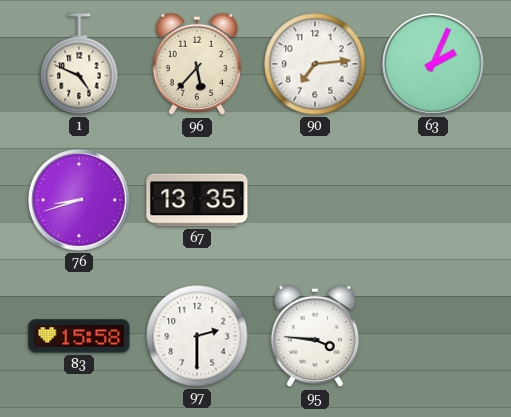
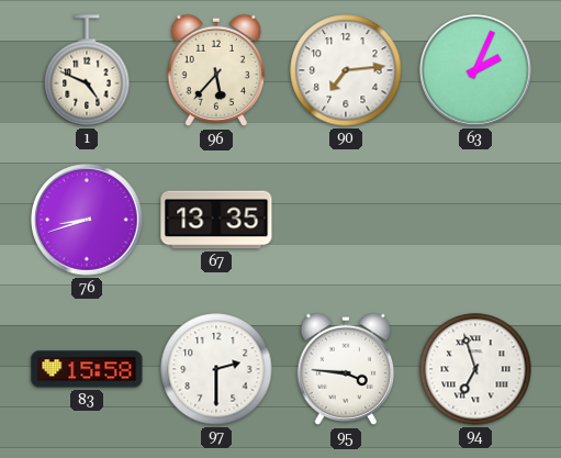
94: none -> 6:57
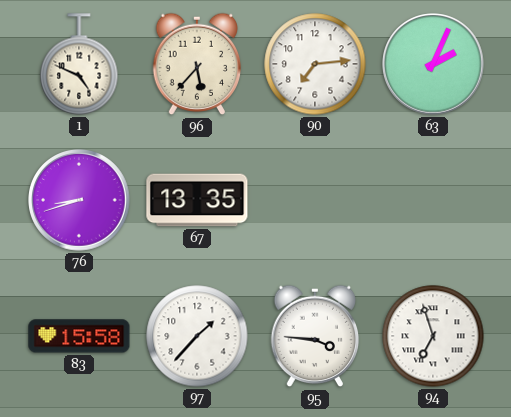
97: 2:30 -> 1:37
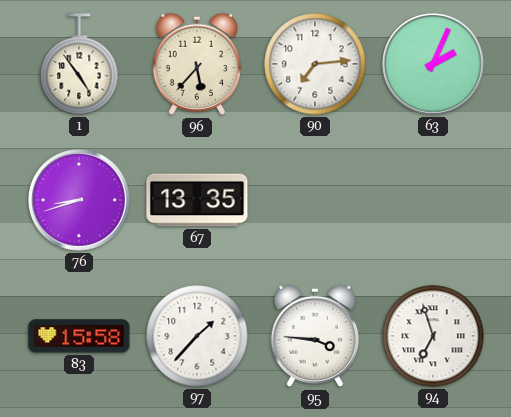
1: 4:49 -> 4:54
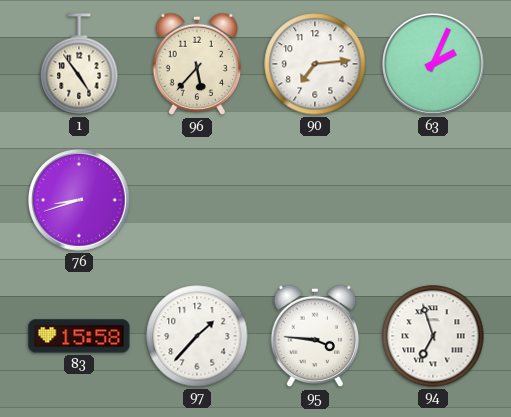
67: 13:35 -> none
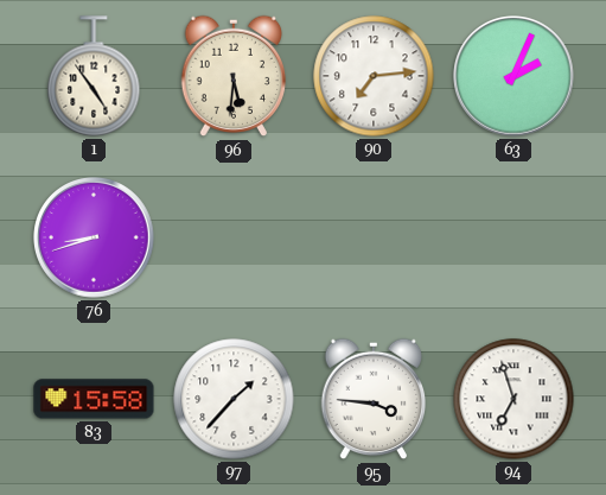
96: 5:37 -> 5:31
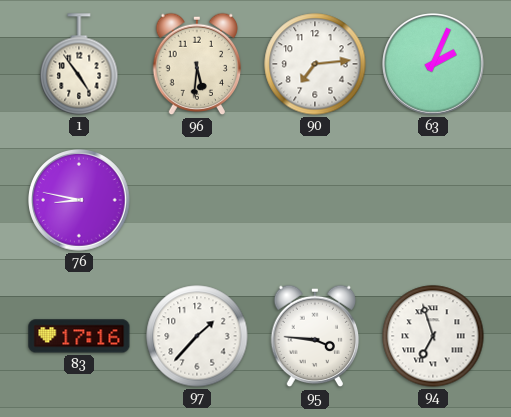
76: 8:42 -> 8:47
83: 15:58 -> 17:16
